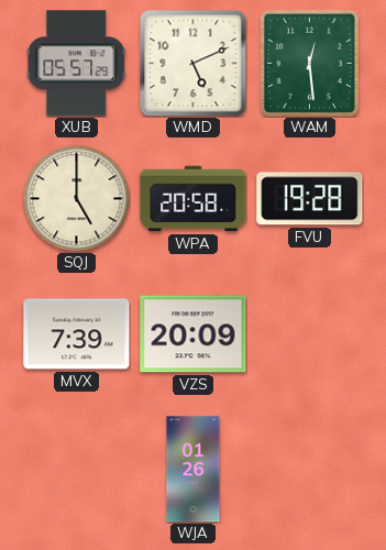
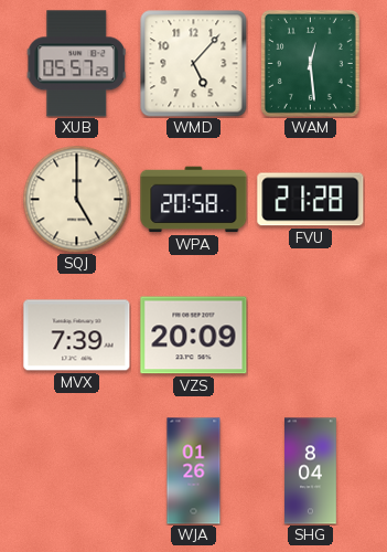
WMD: 5:11 -> 5:07
FVU: 19:28 -> 21:28
SHG: none -> 8:04
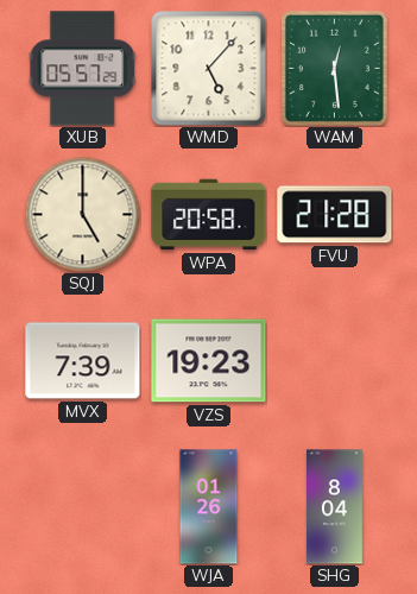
VZS: 20:09 -> 19:23
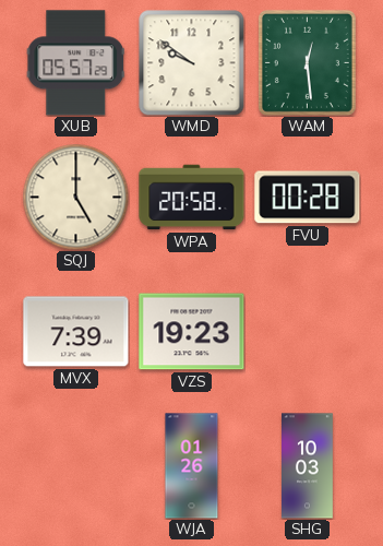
WMD: 5:07 -> 9:51
FVU: 21:28 -> 00:28
SHG: 8:04 -> 10:03
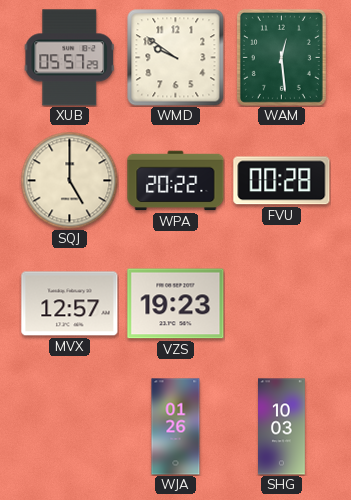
WPA: 20:58 -> 20:22
MVX: 7:39 -> 12:57
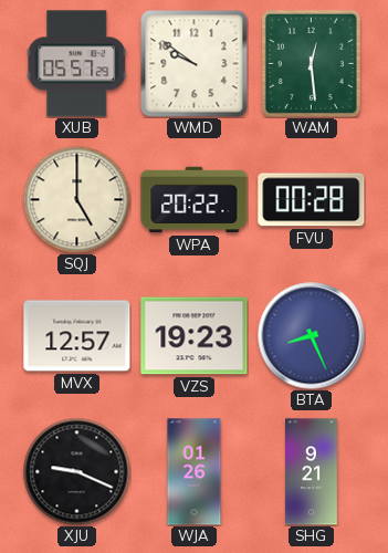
BTA: none -> 8:26
XJU: none -> 9:19
SHG: 10:03 -> 9:21
